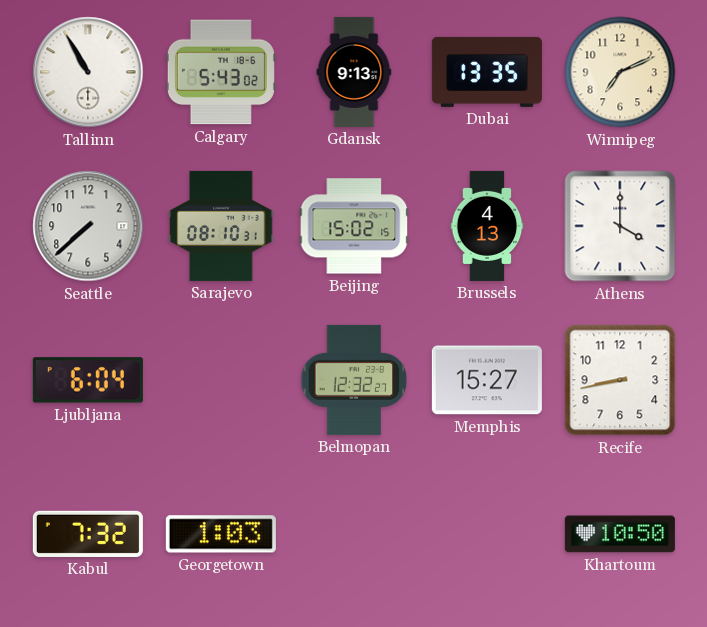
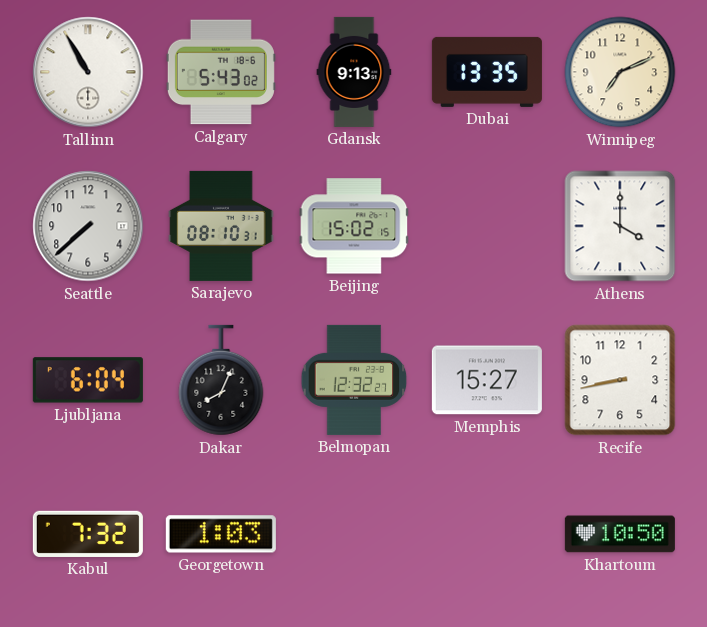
Brussels: 4:13 -> none
Dakar: none -> 8:04
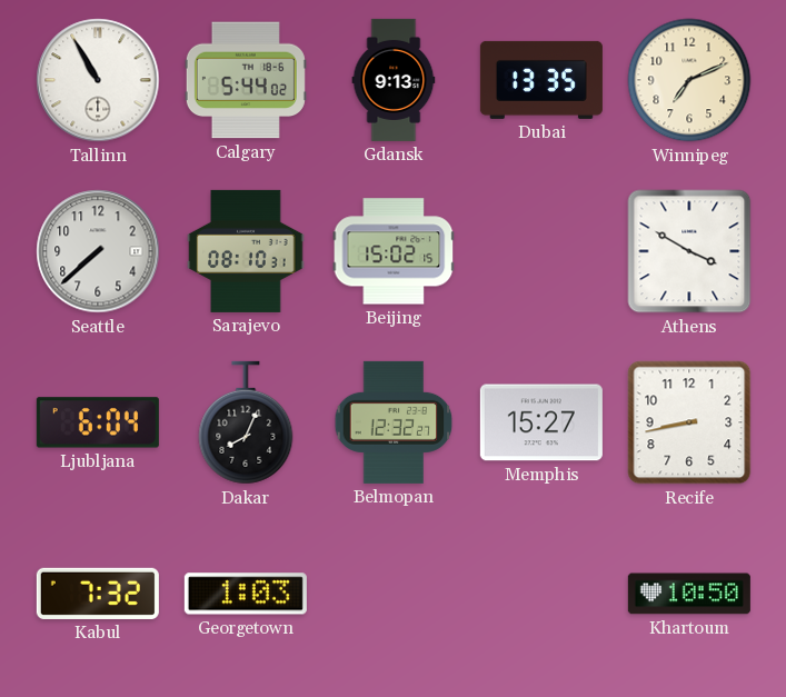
Calgary: 5:43 -> 5:44
Athens: 4:00 -> 3:50
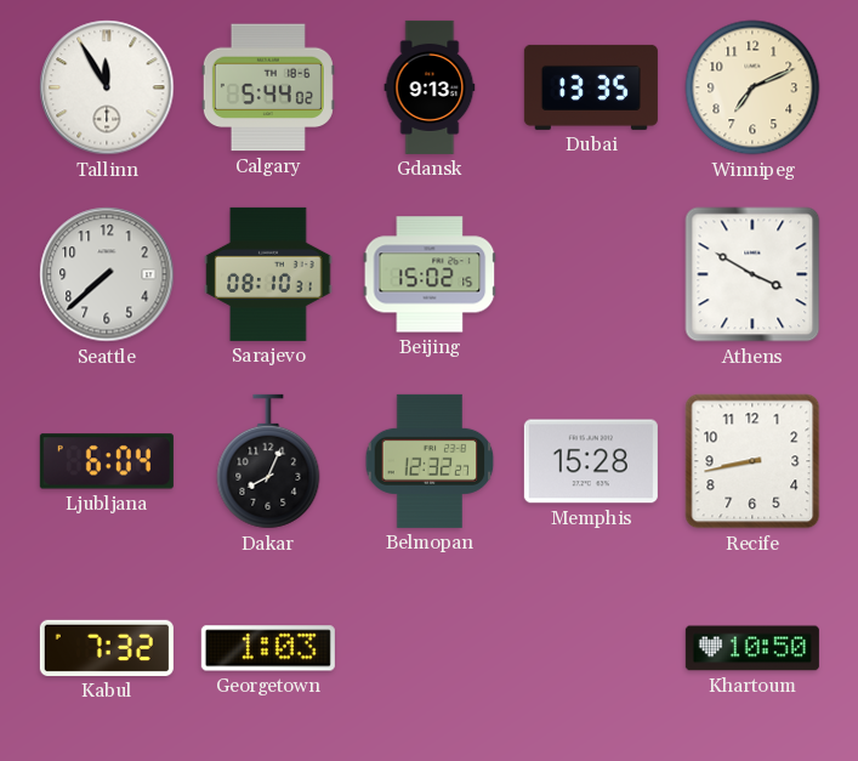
Tallinn: 10:55 -> 11:55
Memphis: 15:27 -> 15:28
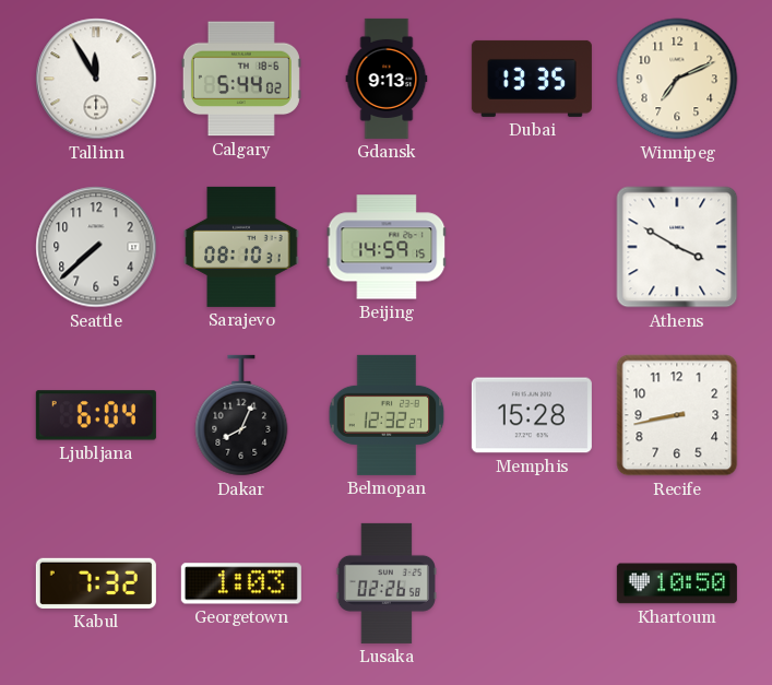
Beijing: 15:02 -> 14:59
Lusaka: none -> 02:26
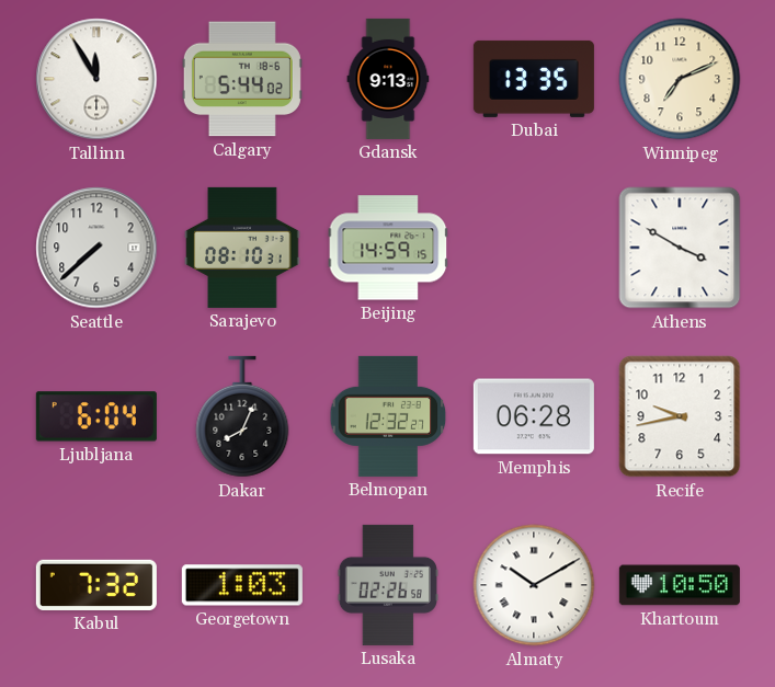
Memphis: 15:28 -> 06:28
Recife: 8:43 -> 9:43
Almaty: none -> 10:10
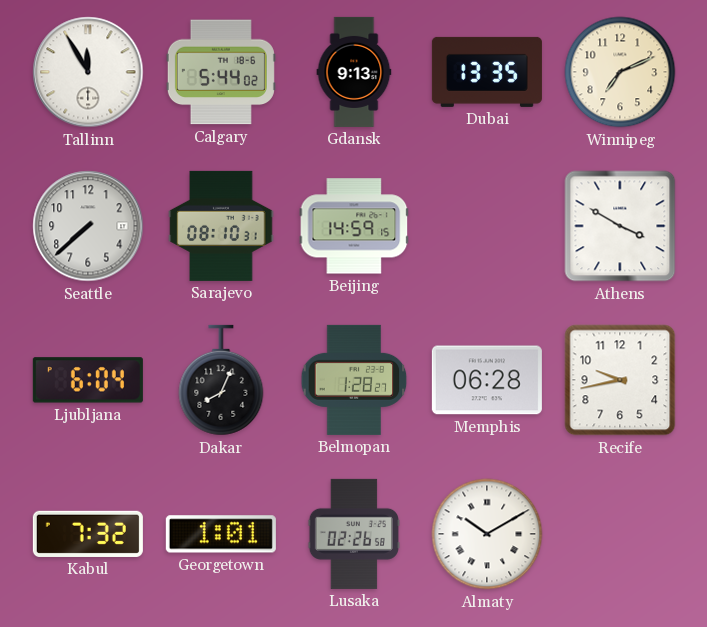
Belmopan: 12:32 -> 1:28
Georgetown: 1:03 -> 1:01
Khartoum: 10:50 -> none
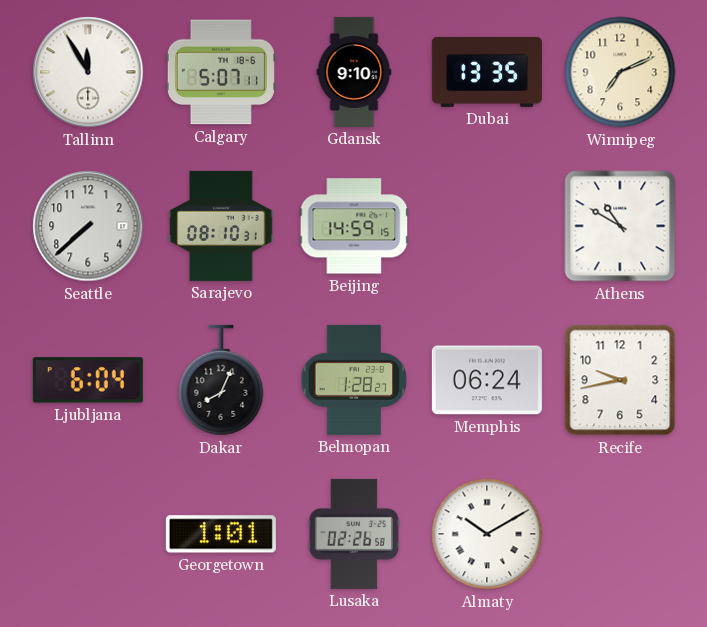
Calgary: 5:44 -> 5:07
Gdansk: 9:13 -> 9:10
Athens: 3:50 -> 10:50
Memphis: 06:28 -> 06:24
Kabul: 7:32 -> none
